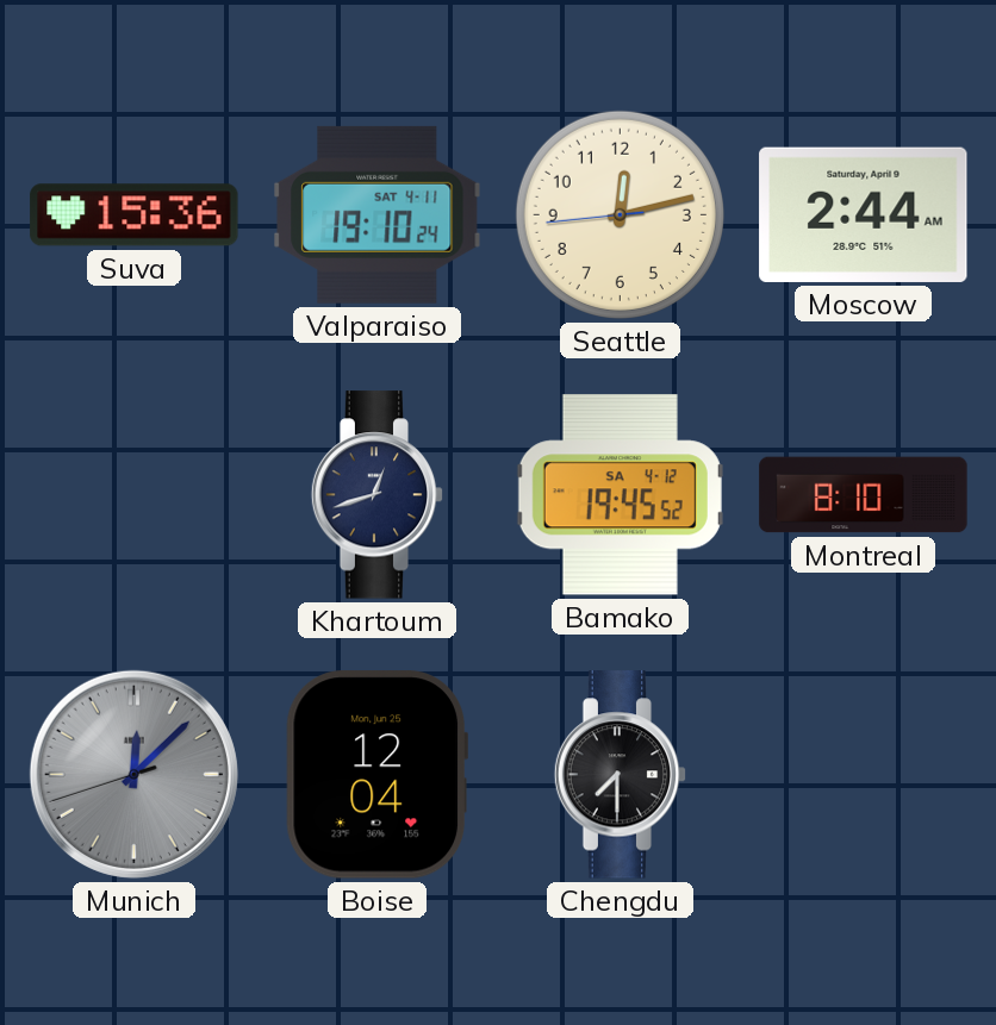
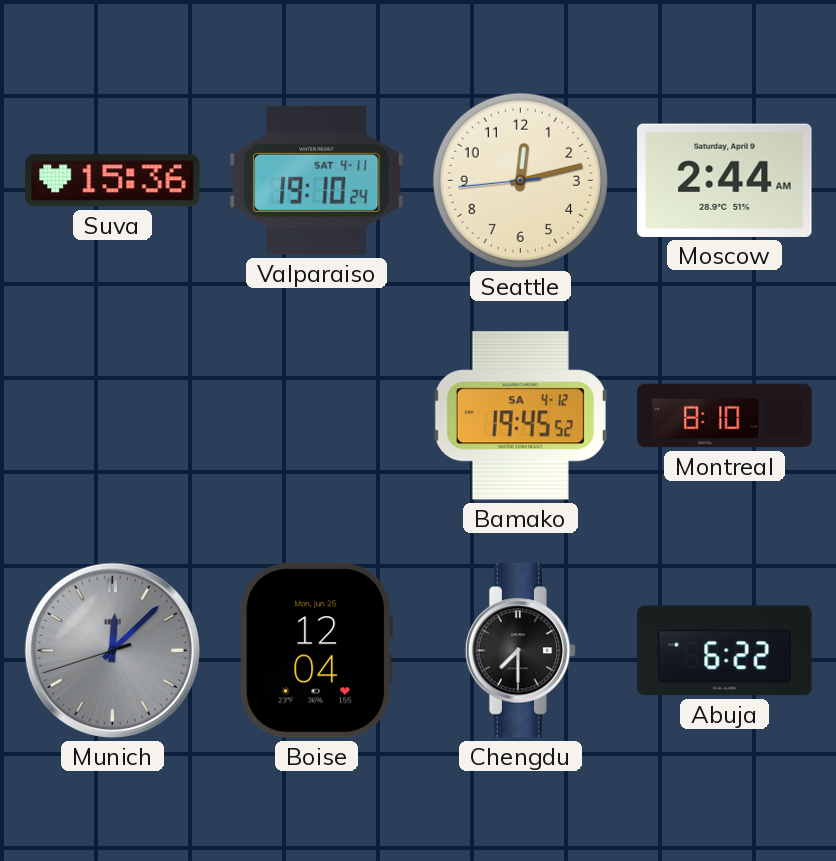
Khartoum: 12:42 -> none
Abuja: none -> 6:22
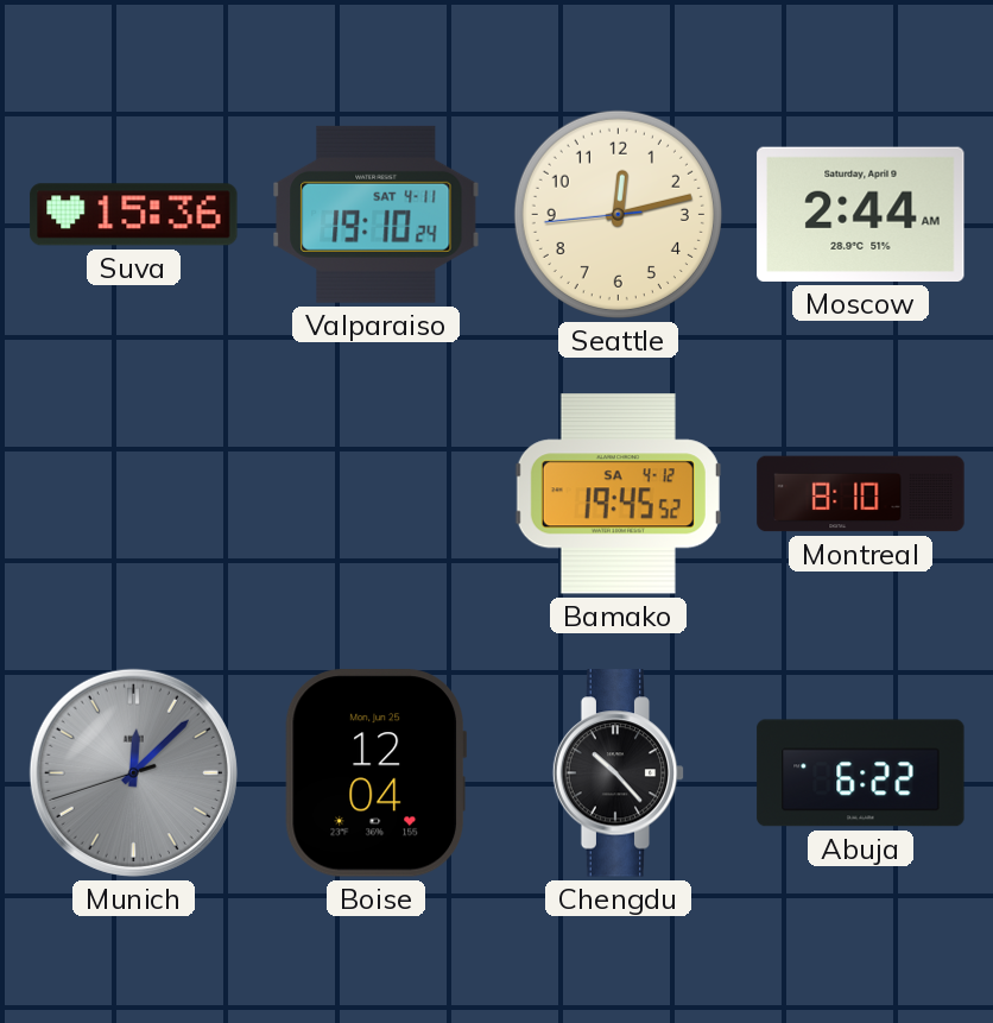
Chengdu: 7:30 -> 10:23
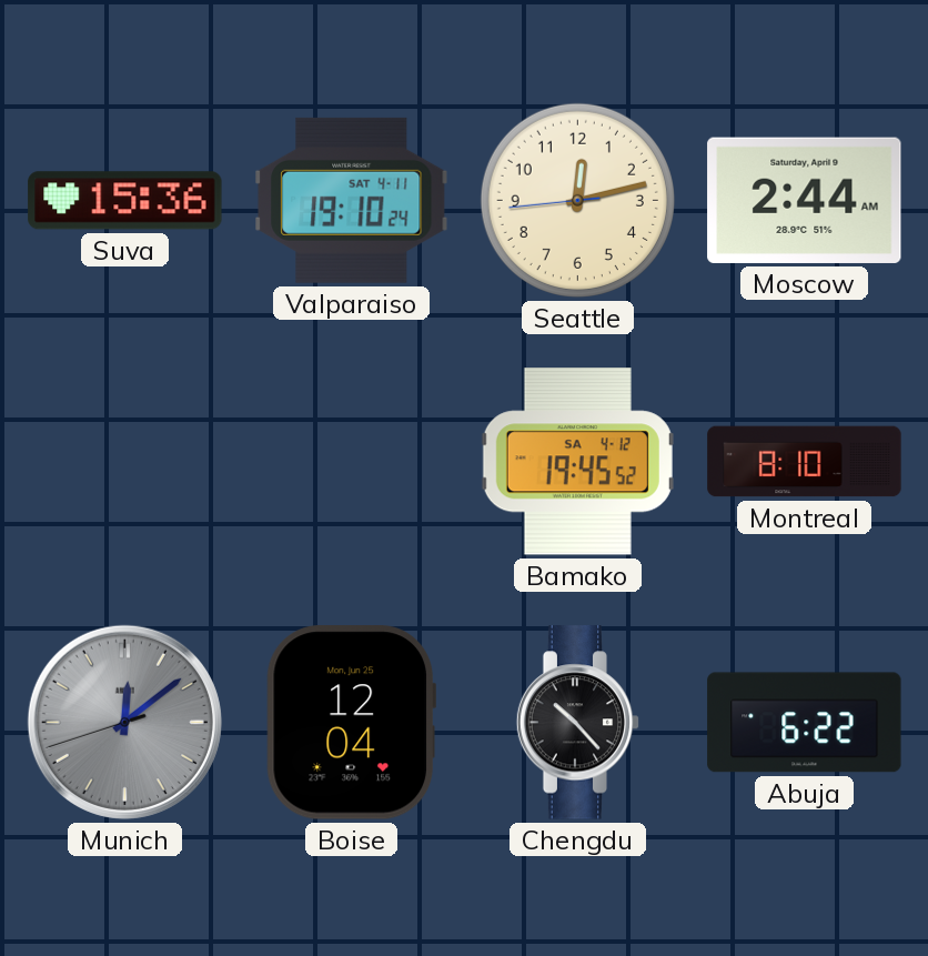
Munich: 12:07 -> 12:08
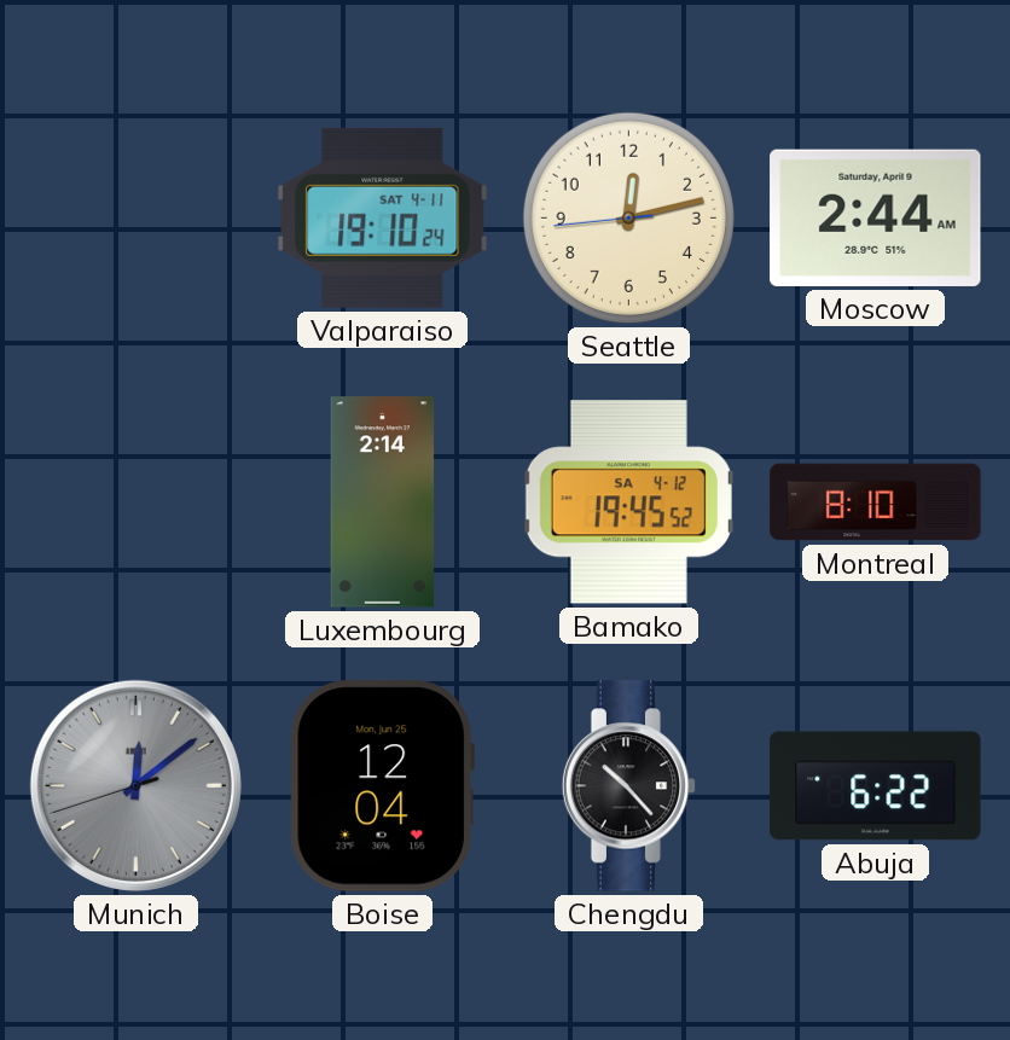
Suva: 15:36 -> none
Luxembourg: none -> 2:14
